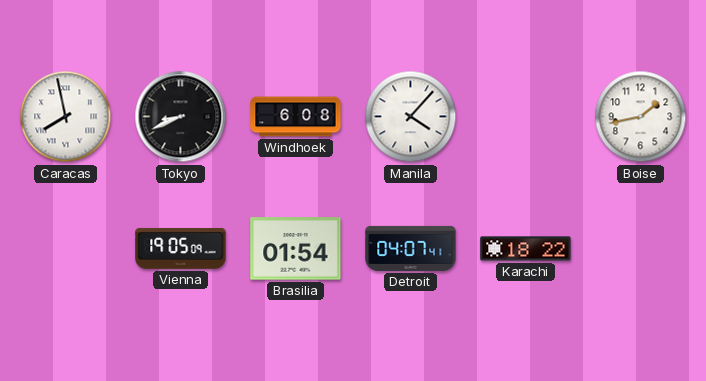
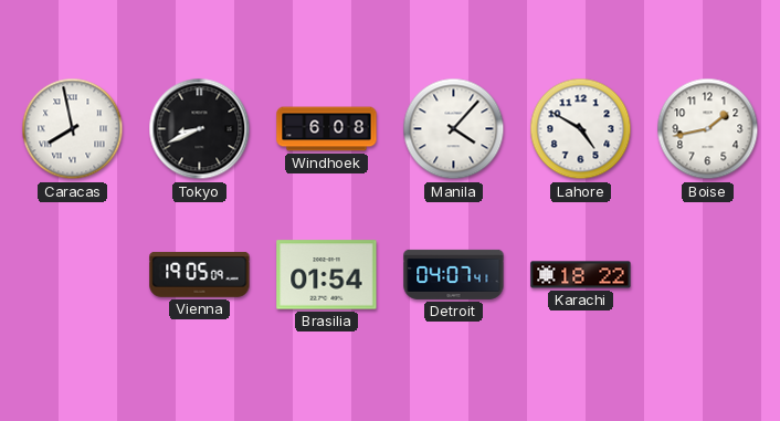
Lahore: none -> 4:50
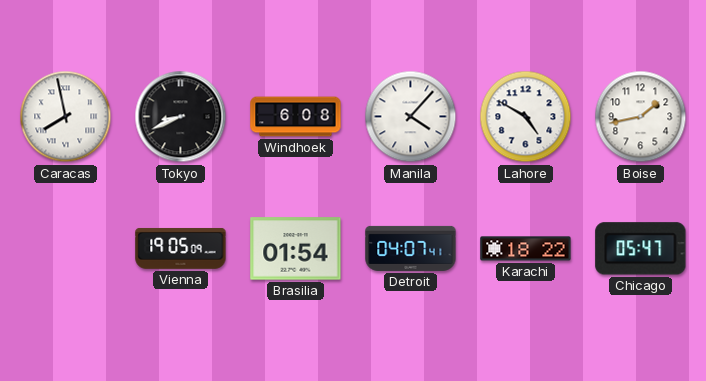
Chicago: none -> 05:47
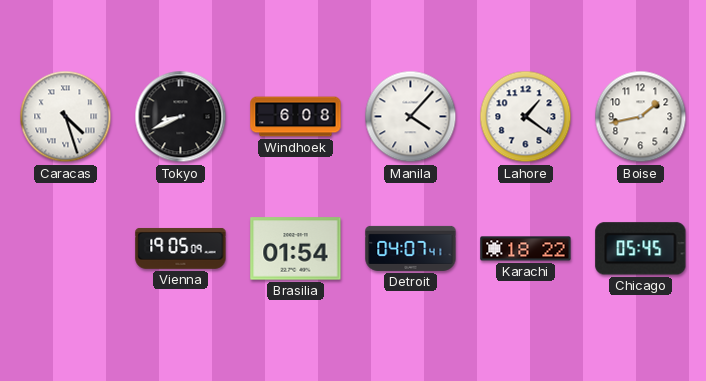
Caracas: 7:58 -> 4:27
Lahore: 4:50 -> 1:21
Chicago: 05:47 -> 05:45
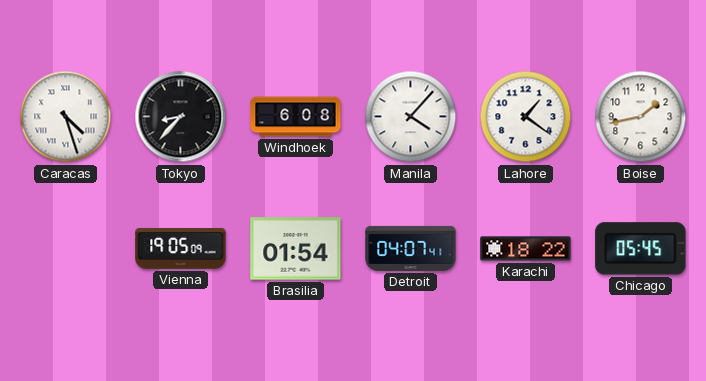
Tokyo: 8:41 -> 8:37
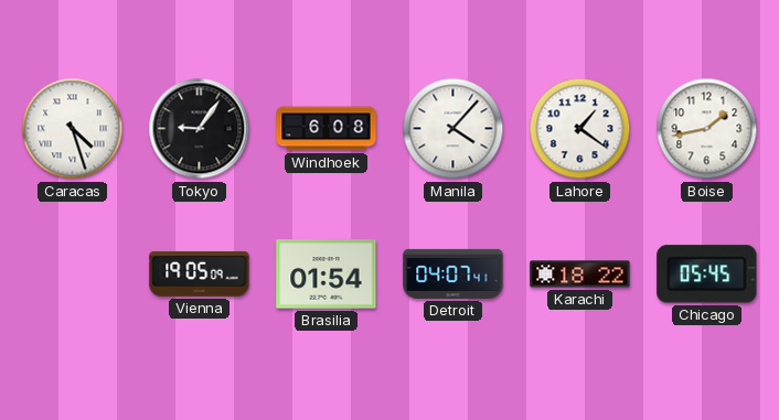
Tokyo: 8:37 -> 9:06
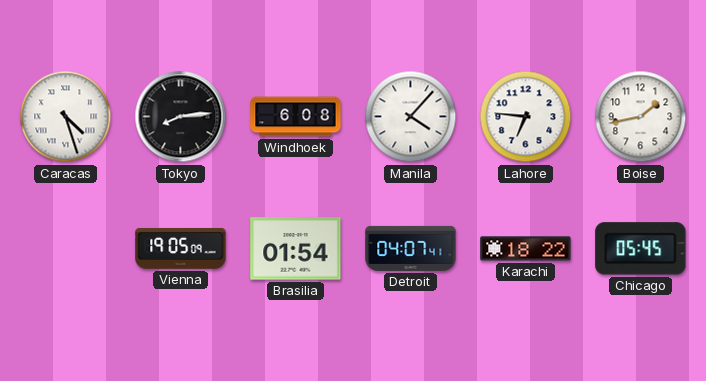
Tokyo: 9:06 -> 8:14
Lahore: 1:21 -> 6:46
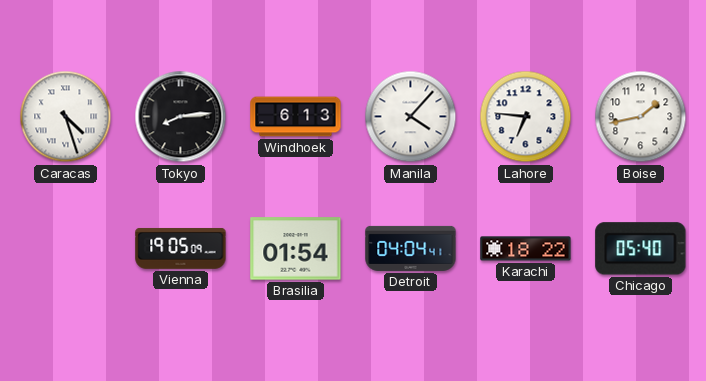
Windhoek: 6:08 -> 6:13
Detroit: 04:07 -> 04:04
Chicago: 05:45 -> 05:40
